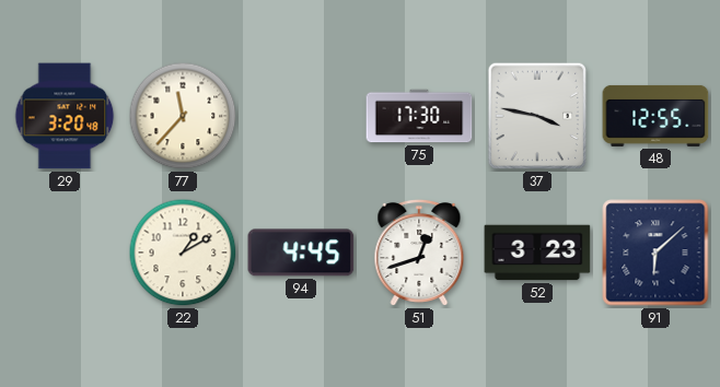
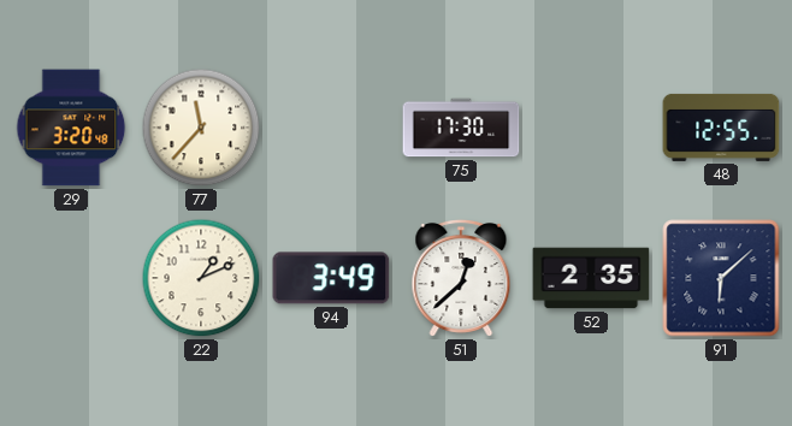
37: 3:47 -> none
22: 1:10 -> 1:11
94: 4:45 -> 3:49
51: 12:42 -> 12:38
52: 3:23 -> 2:35
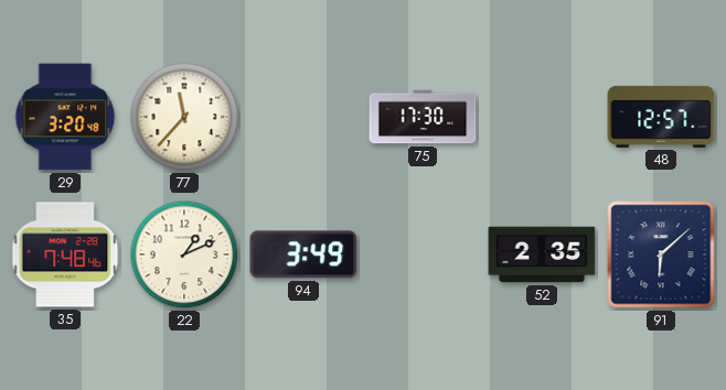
48: 12:55 -> 12:57
35: none -> 7:48
51: 12:38 -> none
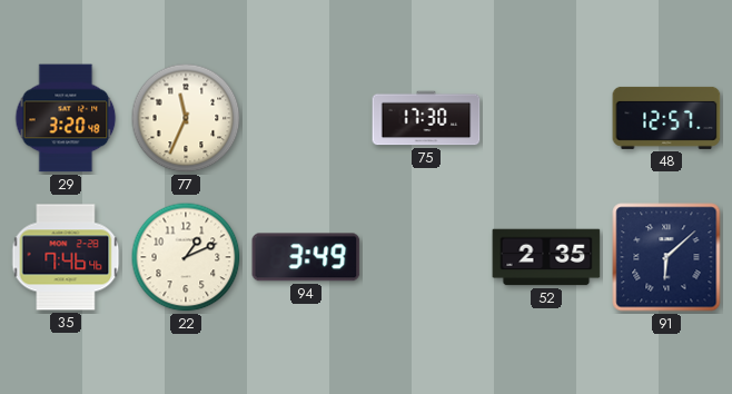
77: 11:37 -> 11:34
35: 7:48 -> 7:46
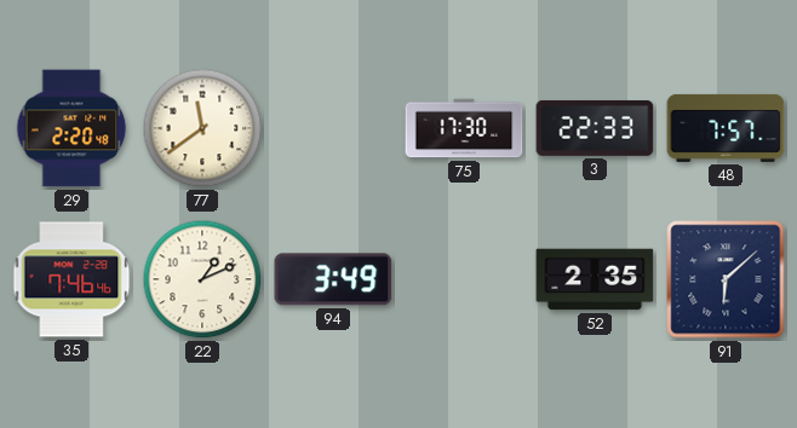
29: 3:20 -> 2:20
77: 11:34 -> 11:39
3: none -> 22:33
48: 12:57 -> 7:57
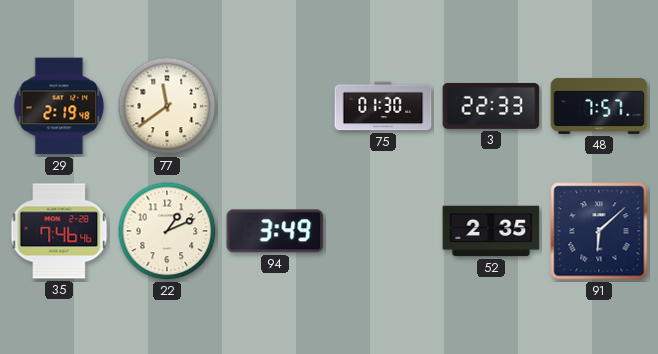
29: 2:20 -> 2:19
75: 17:30 -> 01:30
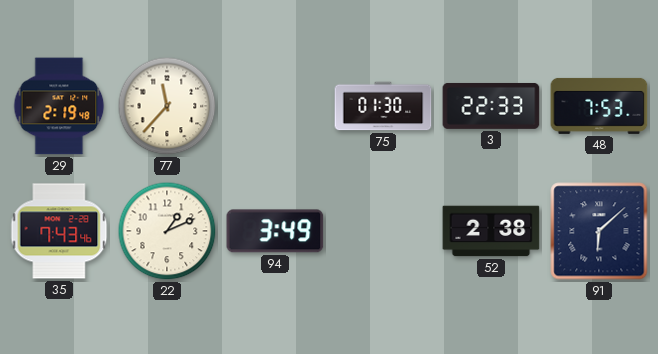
77: 11:39 -> 11:37
48: 7:57 -> 7:53
35: 7:46 -> 7:43
52: 2:35 -> 2:38
